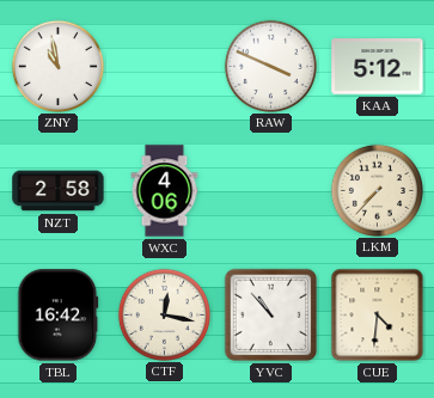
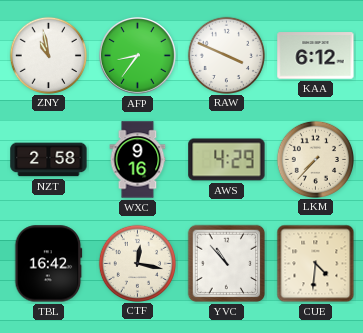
AFP: none -> 8:36
KAA: 5:12 -> 6:12
WXC: 4:06 -> 9:16
AWS: none -> 4:29
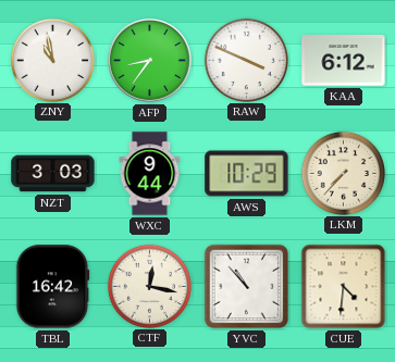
NZT: 2:58 -> 3:03
WXC: 9:16 -> 9:44
AWS: 4:29 -> 10:29
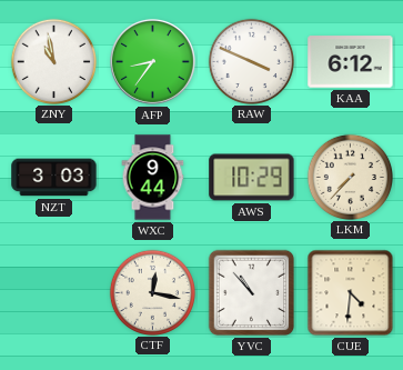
TBL: 16:42 -> none
